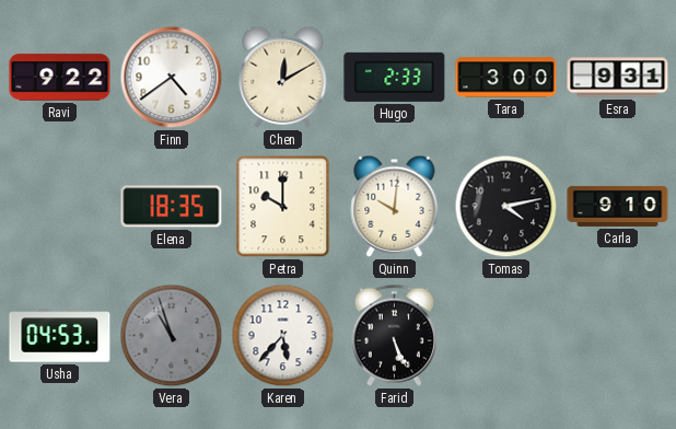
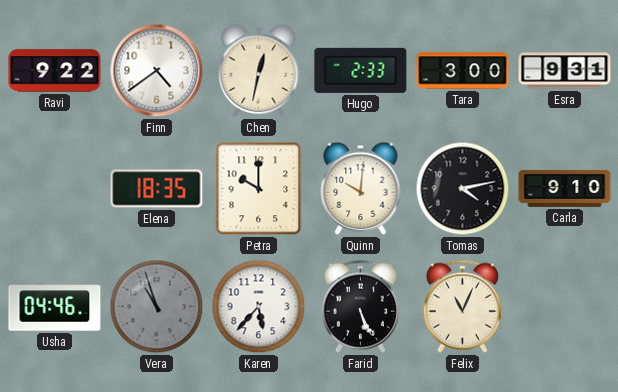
Chen: 12:10 -> 12:32
Usha: 04:53 -> 04:46
Felix: none -> 11:04
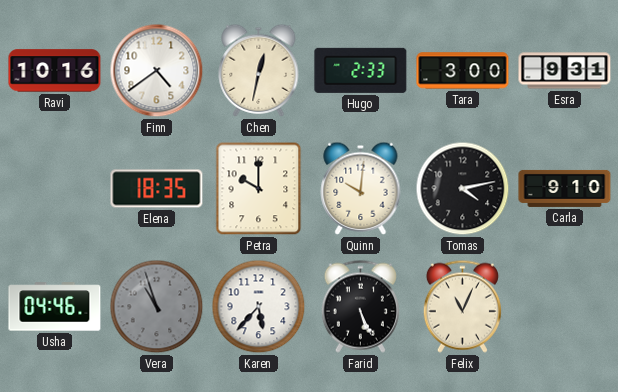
Ravi: 9:22 -> 10:16
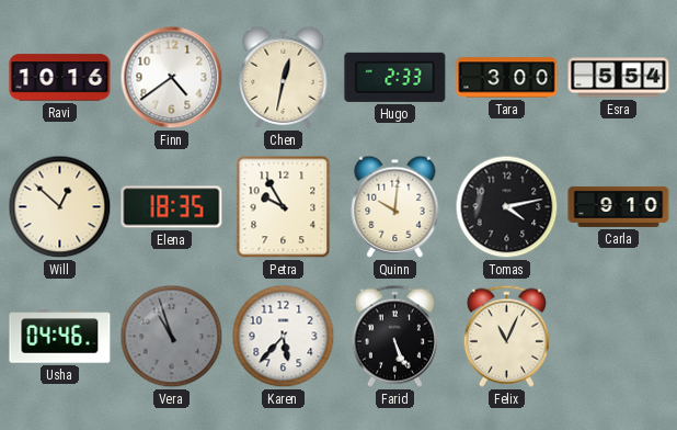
Esra: 9:31 -> 5:54
Will: none -> 12:52
Petra: 10:00 -> 9:55
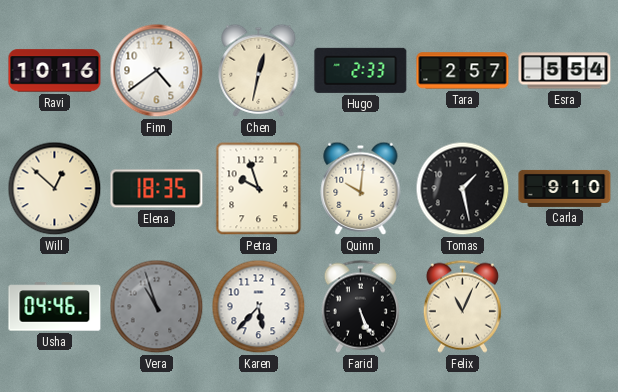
Tara: 3:00 -> 2:57
Petra: 9:55 -> 9:57
Tomas: 4:13 -> 1:28
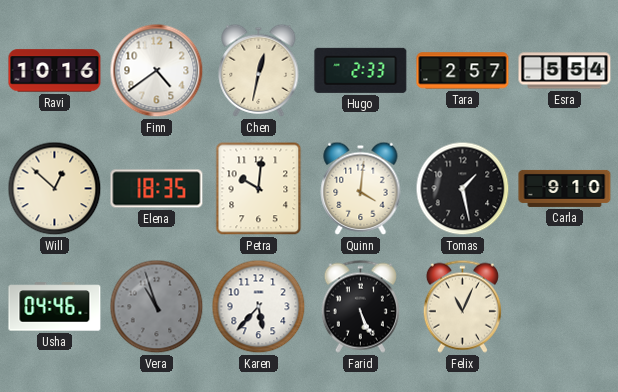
Petra: 9:57 -> 10:01
Quinn: 10:01 -> 4:01
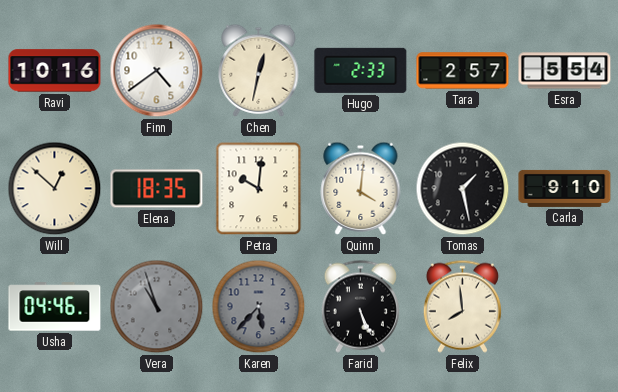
Karen dial: white -> grey
Felix: 11:04 -> 7:59
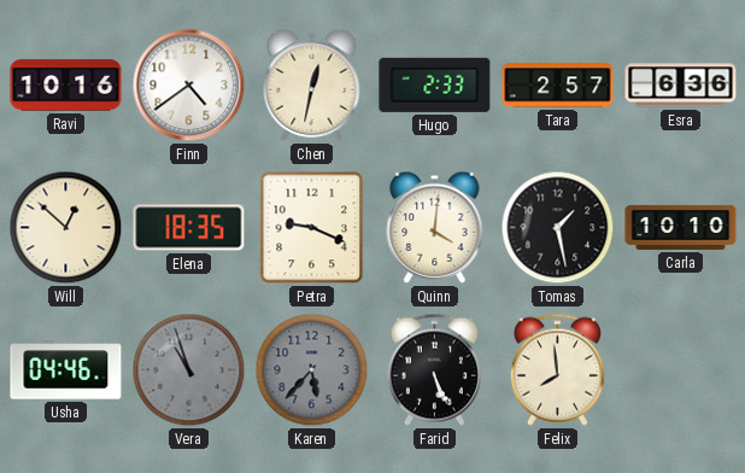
Esra: 5:54 -> 6:36
Petra: 10:01 -> 9:19
Carla: 9:10 -> 10:10
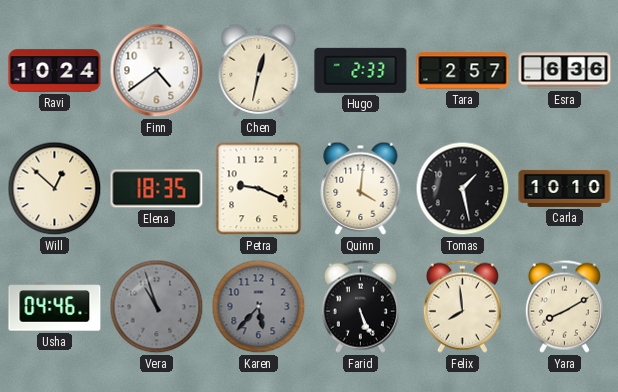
Ravi: 10:16 -> 10:24
Yara: none -> 8:10
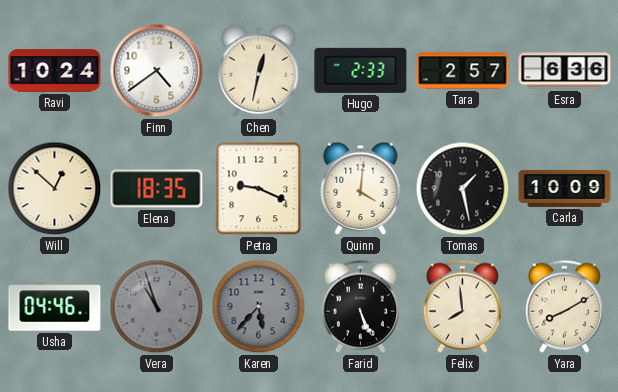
Carla: 10:10 -> 10:09
